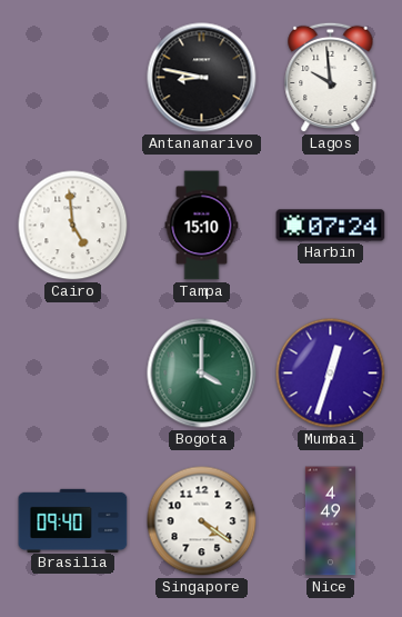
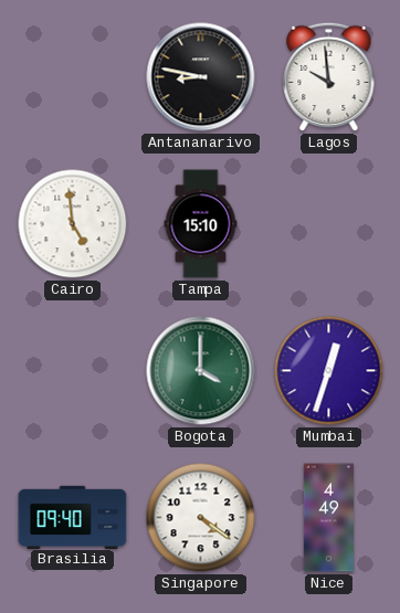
Harbin: 07:24 -> none
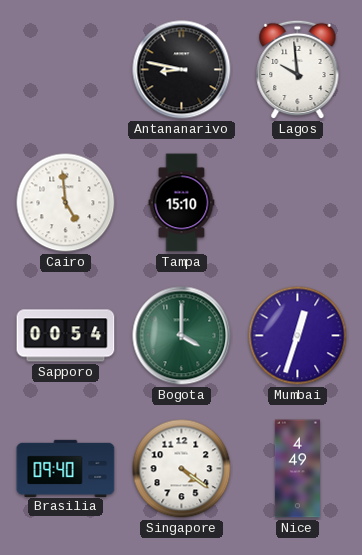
Sapporo: none -> 00:54
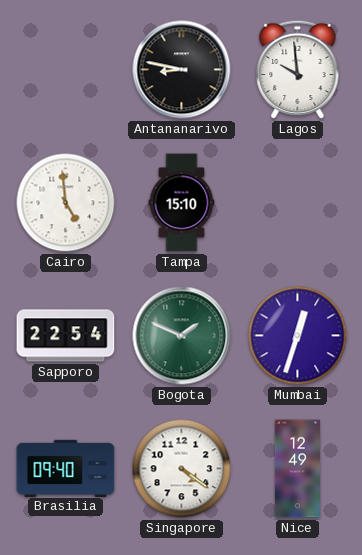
Sapporo: 00:54 -> 22:54
Bogota: 4:00 -> 1:49
Nice: 4:49 -> 12:49
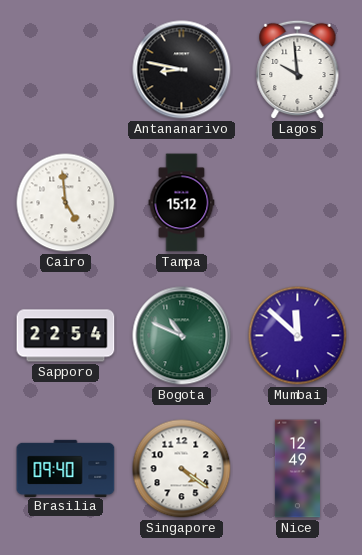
Tampa: 15:10 -> 15:12
Bogota: 1:49 -> 10:49
Mumbai: 12:33 -> 11:52
